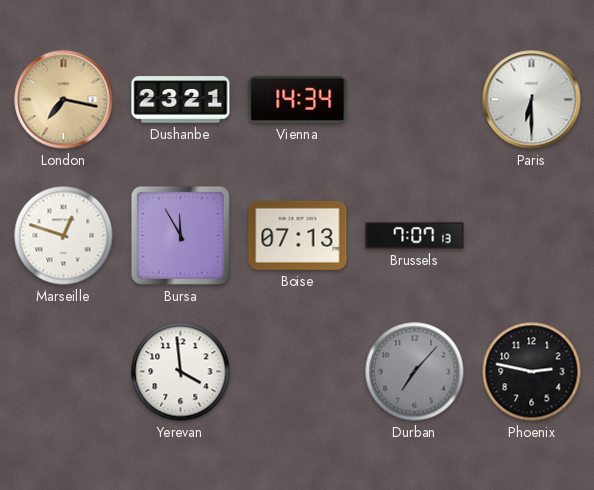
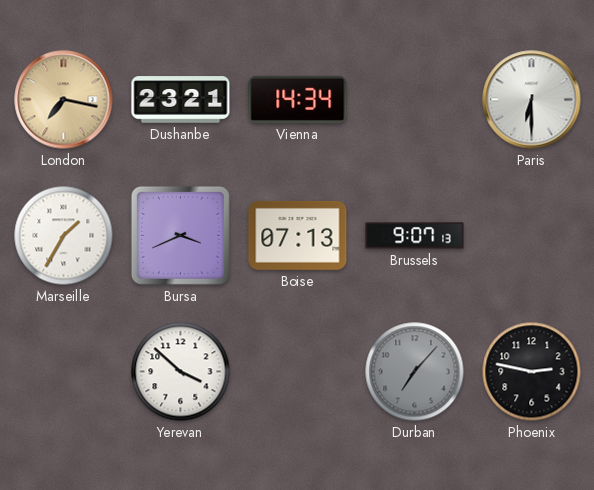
Marseille: 12:48 -> 1:35
Bursa: 11:55 -> 3:41
Brussels: 7:07 -> 9:07
Yerevan: 3:59 -> 3:52
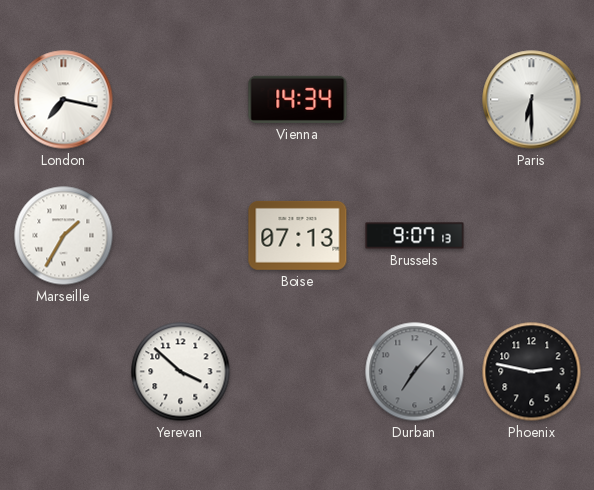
London dial: champagne -> white
Dushanbe: 23:21 -> none
Bursa: 3:41 -> none
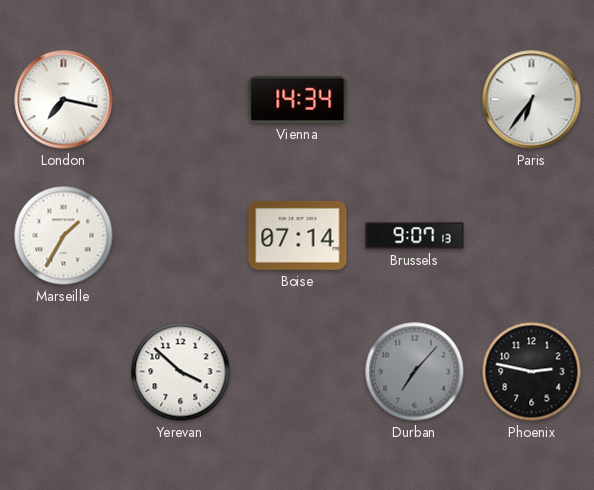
Paris: 6:30 -> 6:36
Boise: 07:13 -> 07:14
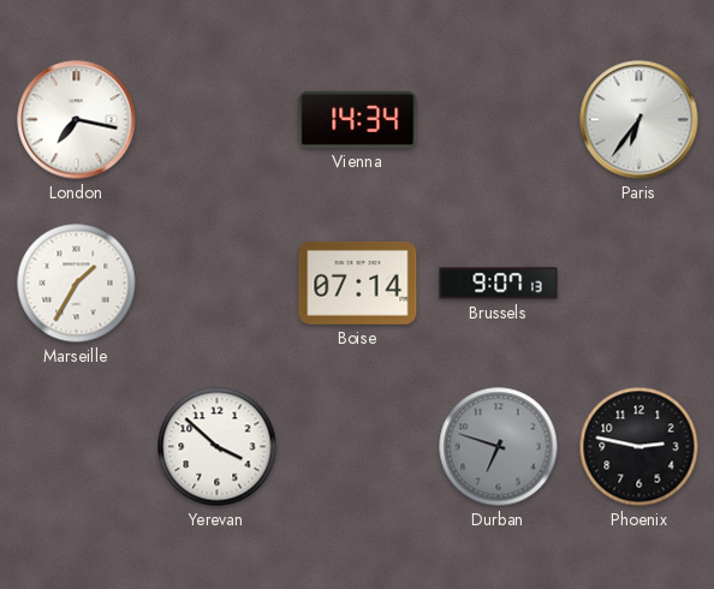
Durban: 7:07 -> 6:48
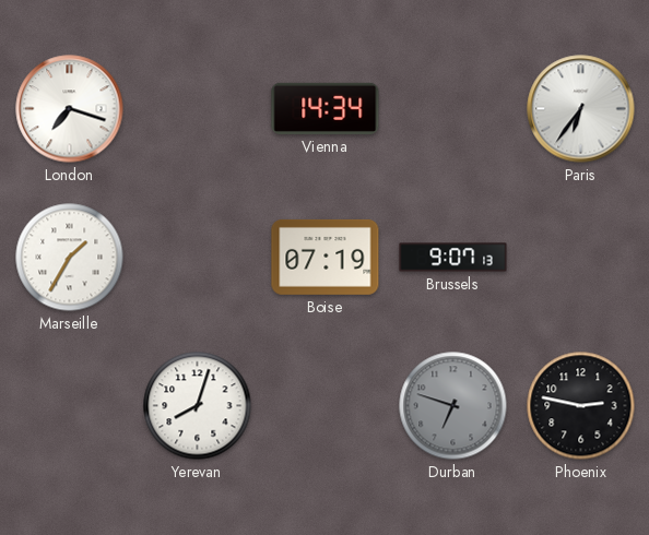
London: 7:17 -> 7:18
Boise: 07:14 -> 07:19
Yerevan: 3:52 -> 8:03
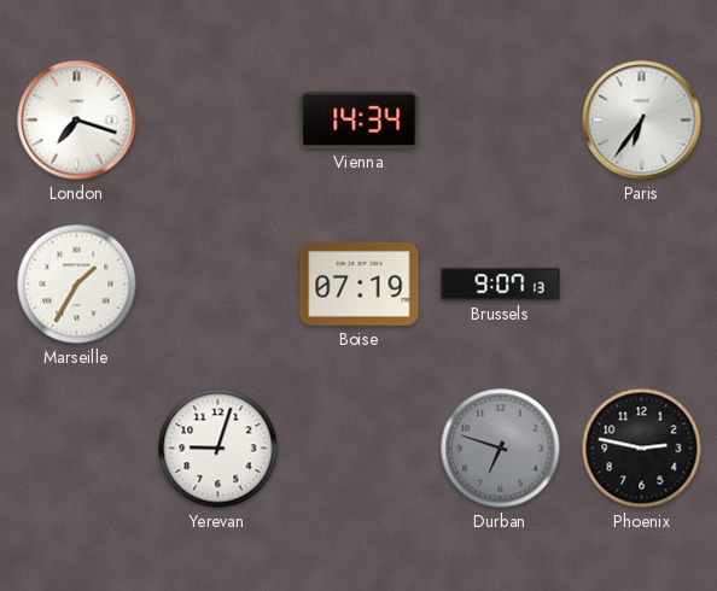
Yerevan: 8:03 -> 9:03
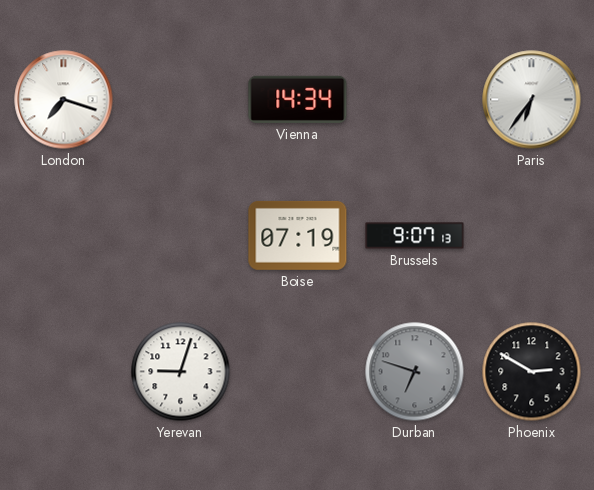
Marseille: 1:35 -> none
Phoenix: 2:47 -> 2:50
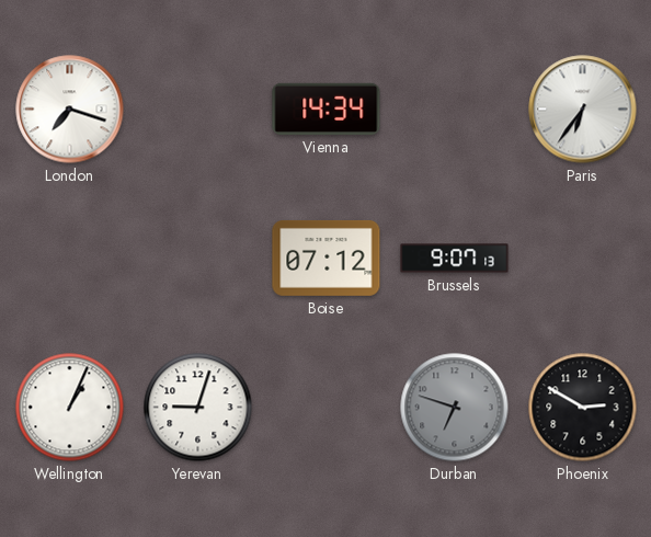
Boise: 07:19 -> 07:12
Wellington: none -> 1:04
